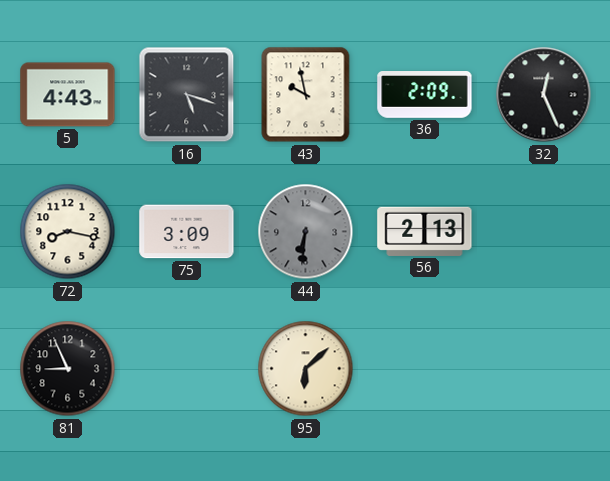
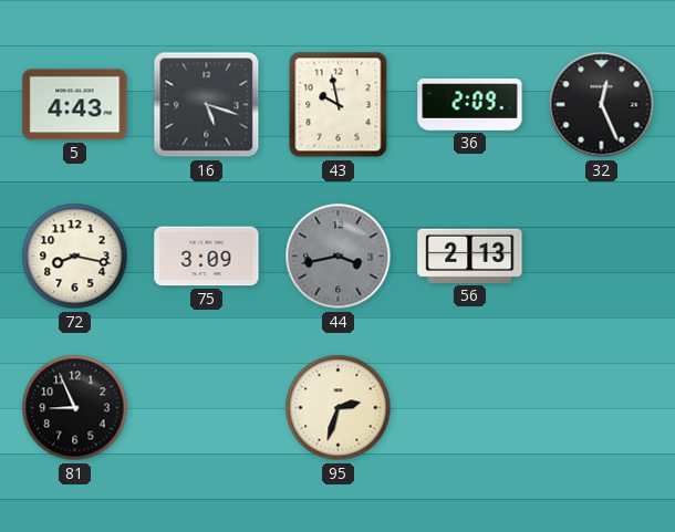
44: 6:31 -> 3:43
95: 6:08 -> 2:33
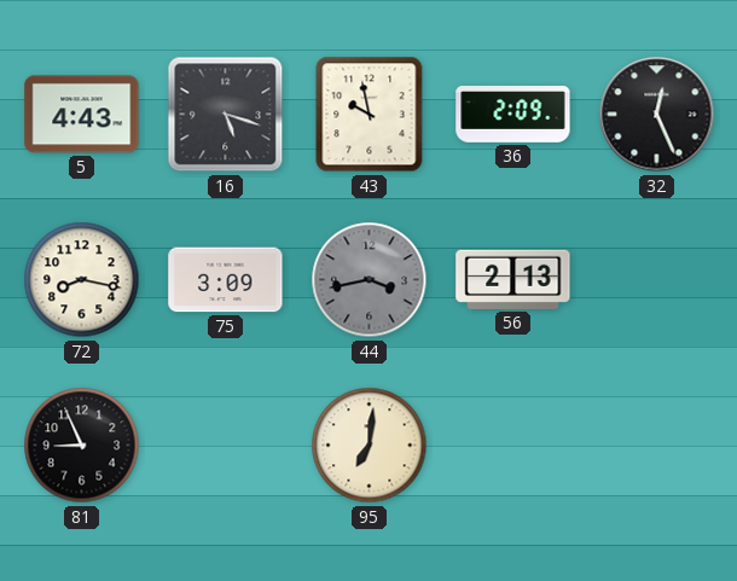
95: 2:33 -> 7:01
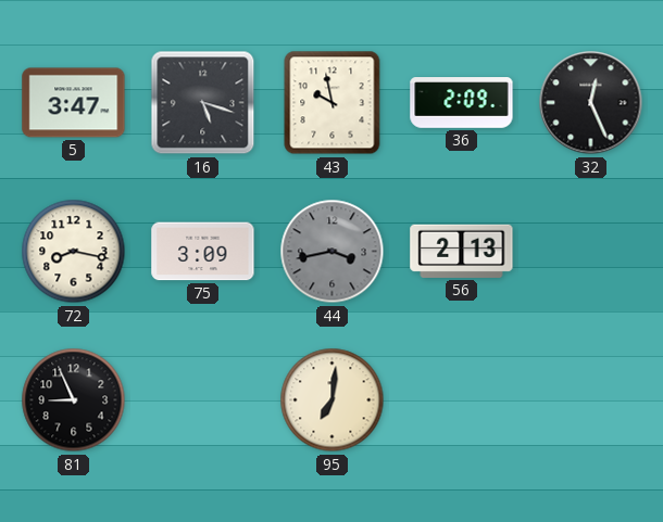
5: 4:43 -> 3:47
